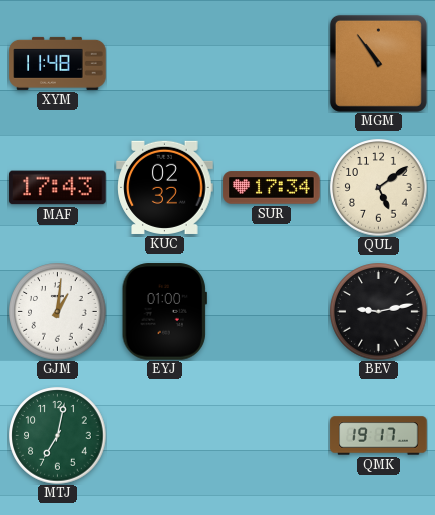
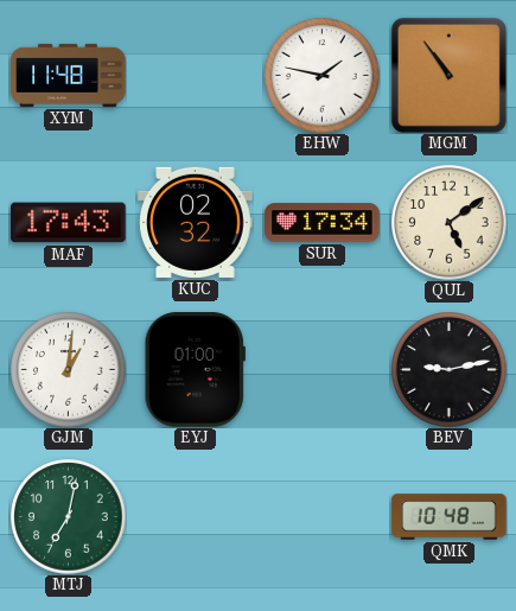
EHW: none -> 1:47
QMK: 19:17 -> 10:48
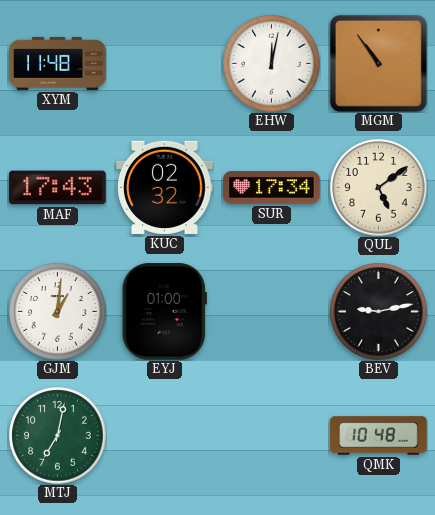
EHW: 1:47 -> 12:02
